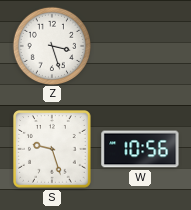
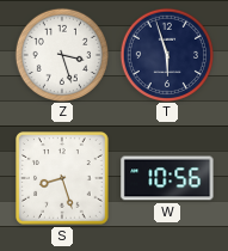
T: none -> 5:57
S: 9:27 -> 8:27
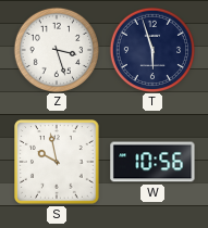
S: 8:27 -> 9:58
